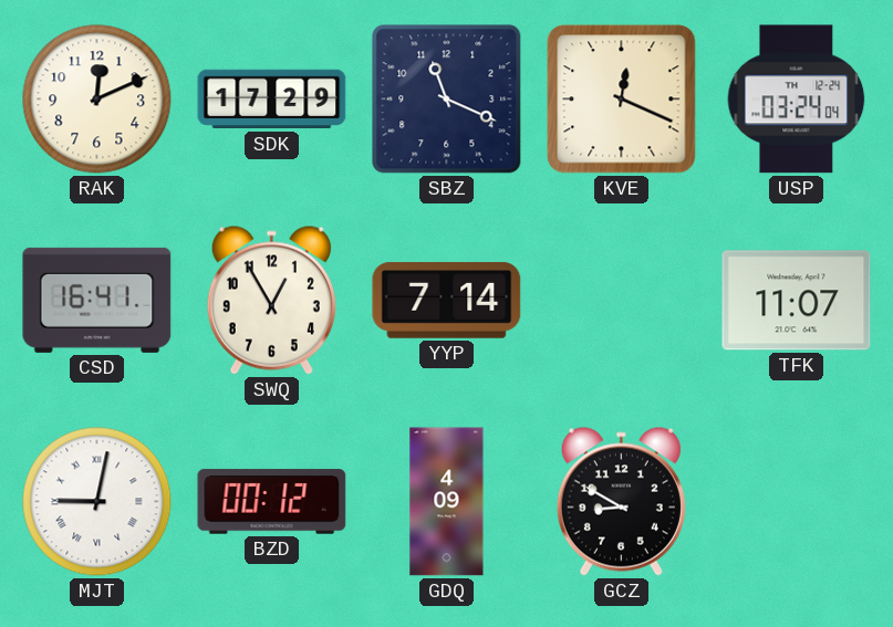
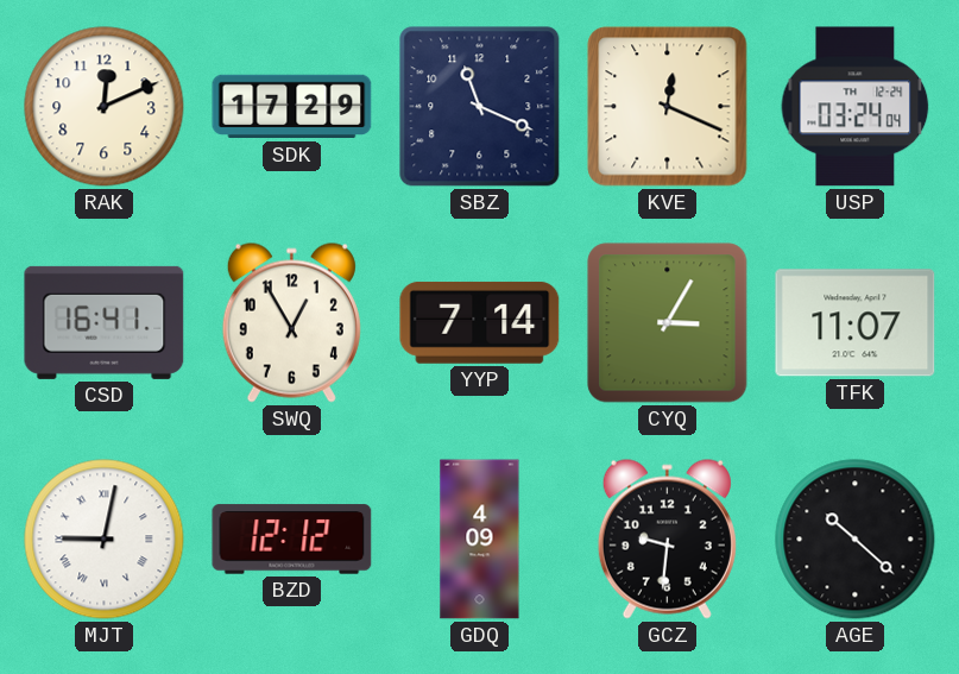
CYQ: none -> 3:05
BZD: 00:12 -> 12:12
GCZ: 8:50 -> 9:31
AGE: none -> 10:22
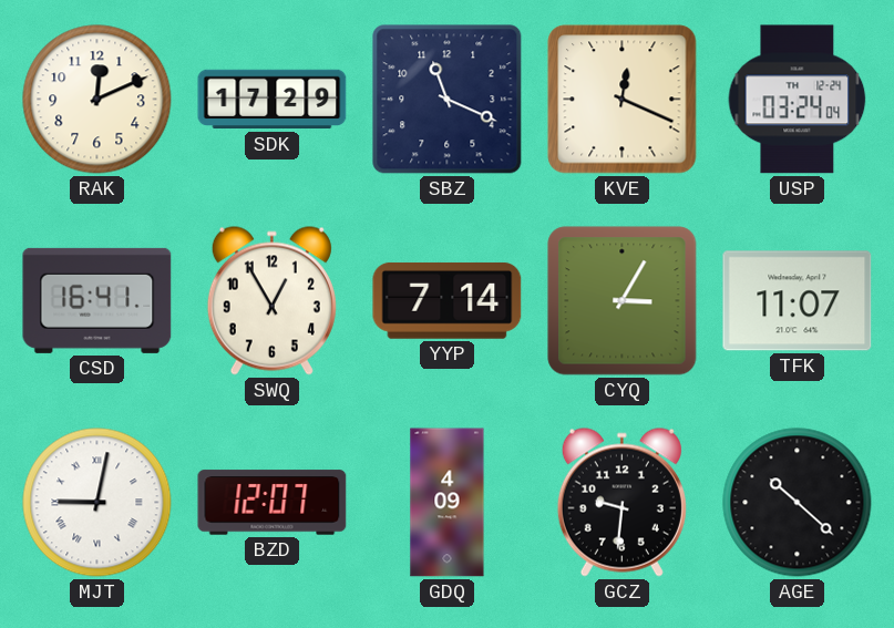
BZD: 12:12 -> 12:07
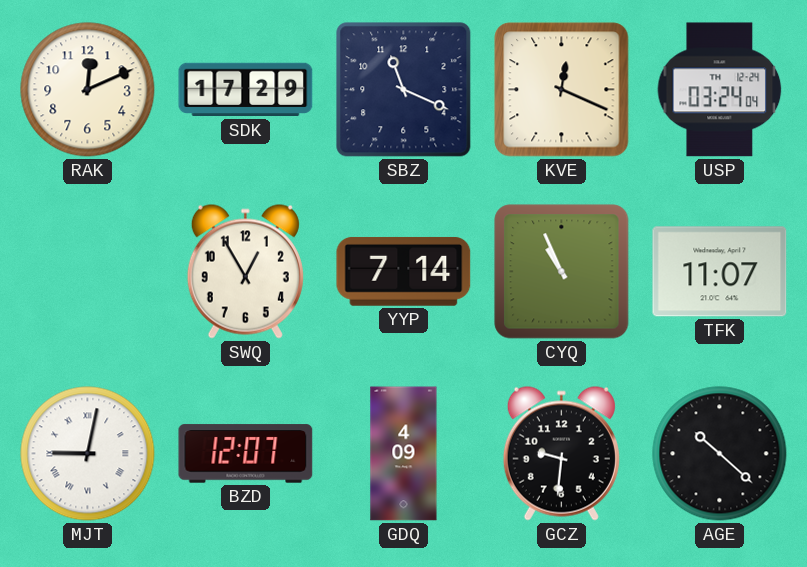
CSD: 16:41 -> none
CYQ: 3:05 -> 10:56
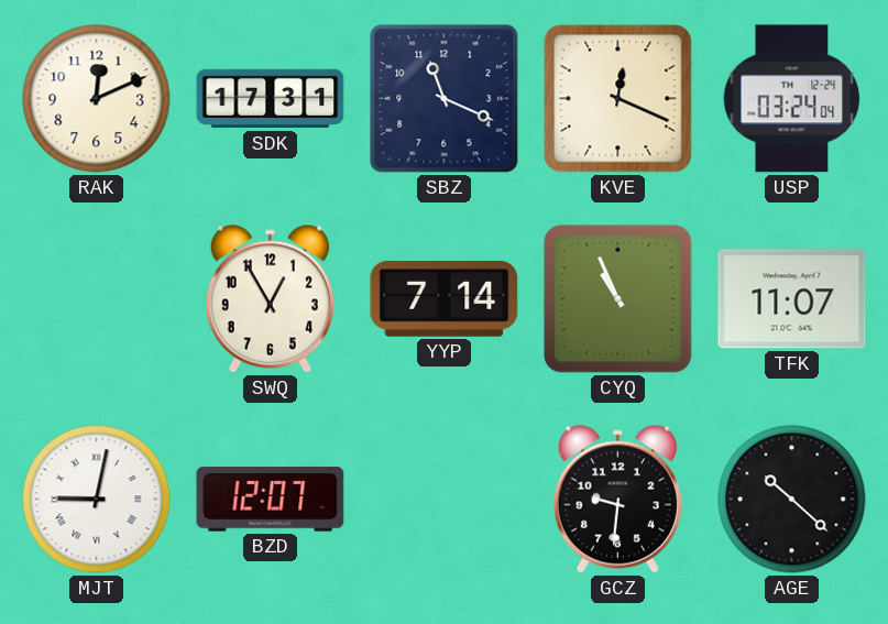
SDK: 17:29 -> 17:31
GDQ: 4:09 -> none
